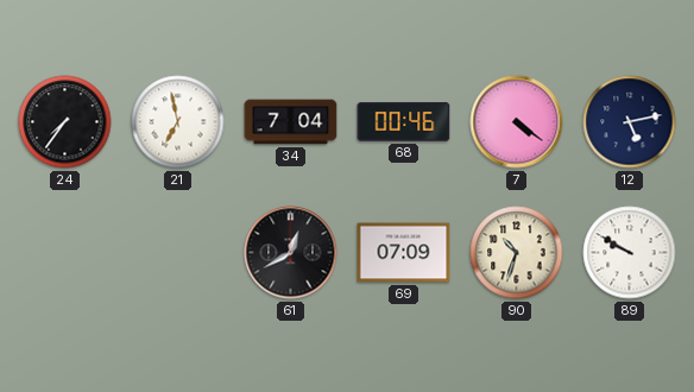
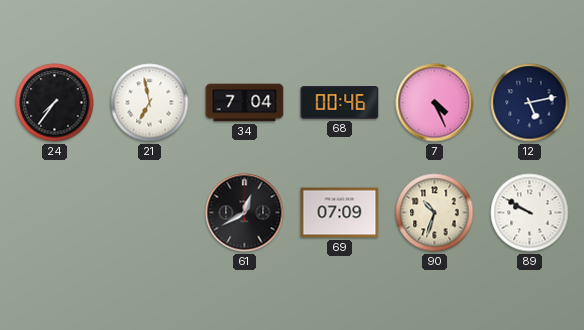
7: 4:21 -> 4:26
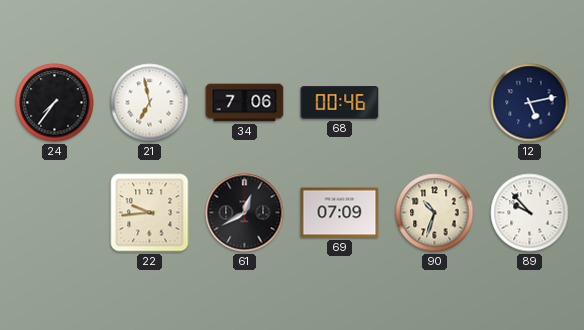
34: 7:04 -> 7:06
7: 4:26 -> none
22: none -> 9:44
89: 9:50 -> 9:53
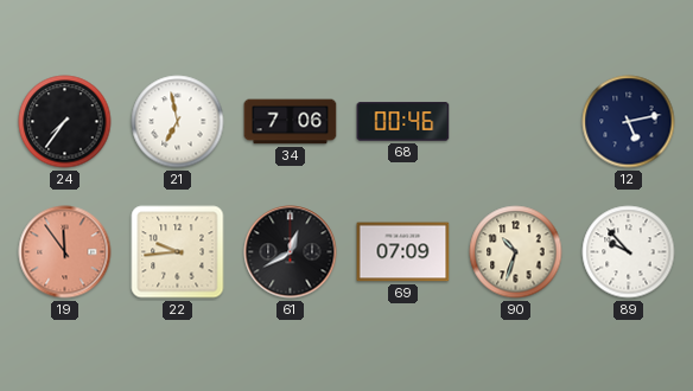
19: none -> 11:54
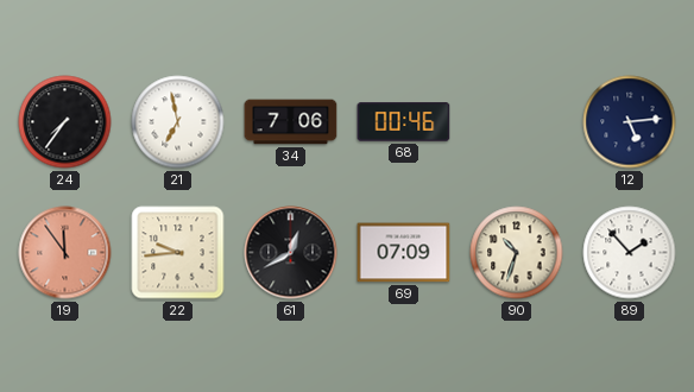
12: 5:13 -> 5:14
89: 9:53 -> 1:53
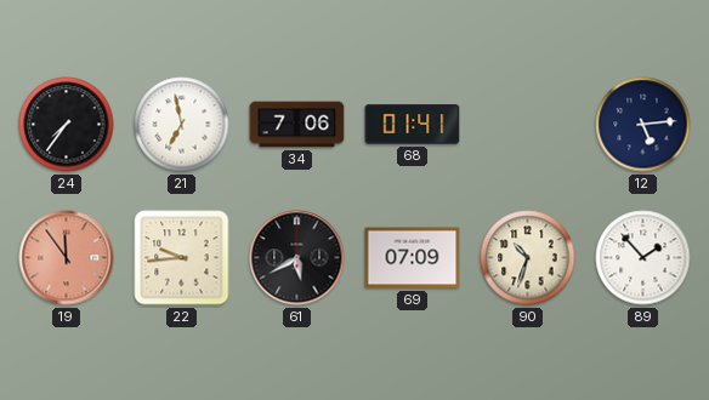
68: 00:46 -> 01:41
61: 12:40 -> 5:40
